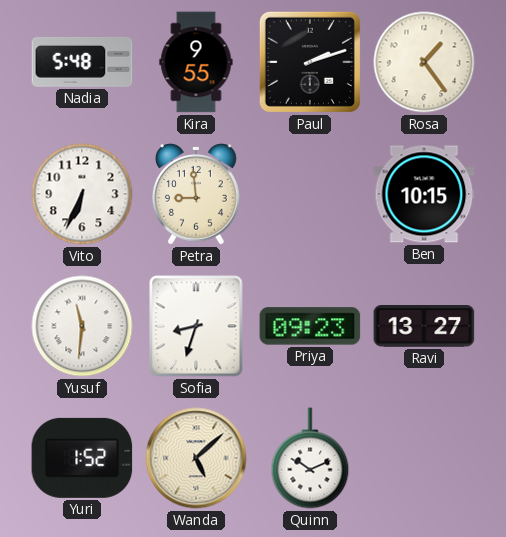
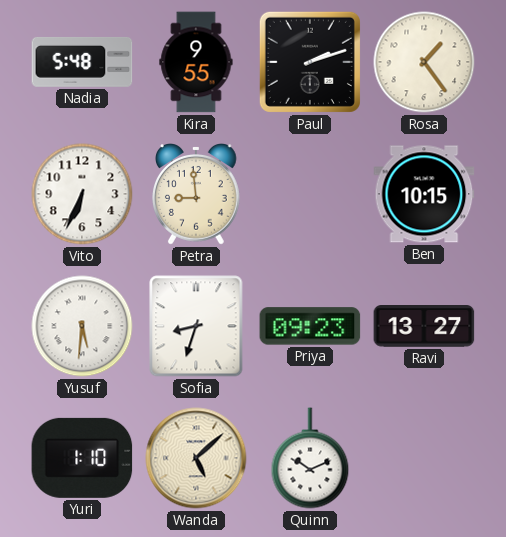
Yusuf: 11:31 -> 5:31
Yuri: 1:52 -> 1:10
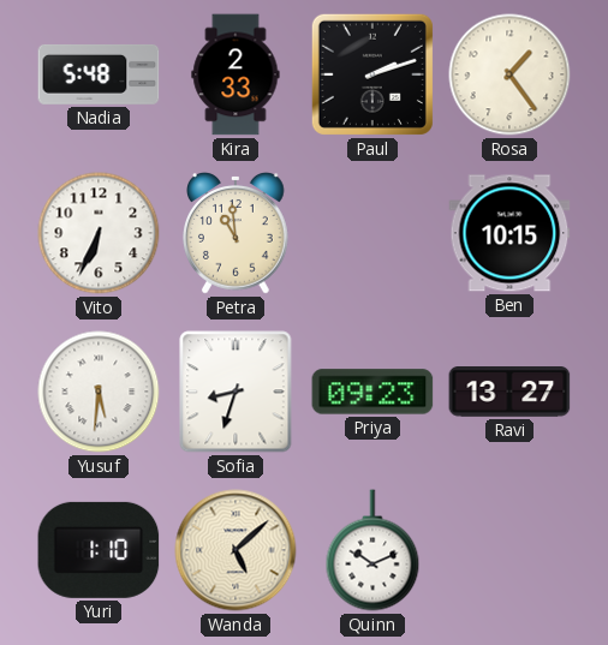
Kira: 9:55 -> 2:33
Petra: 8:59 -> 10:59
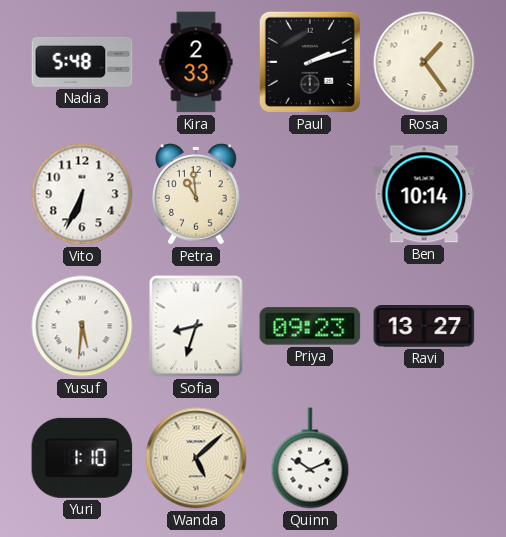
Ben: 10:15 -> 10:14
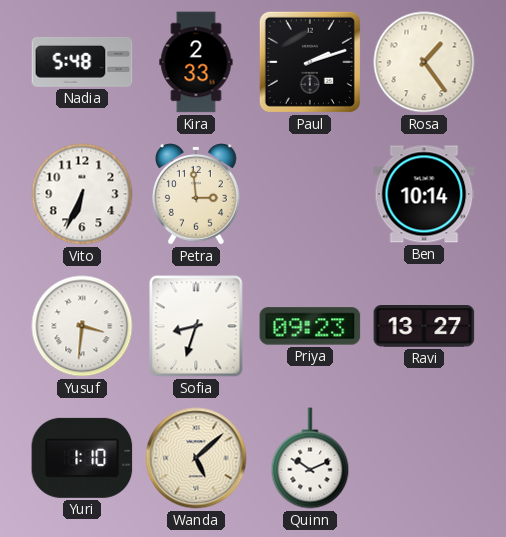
Petra: 10:59 -> 2:59
Yusuf: 5:31 -> 3:31
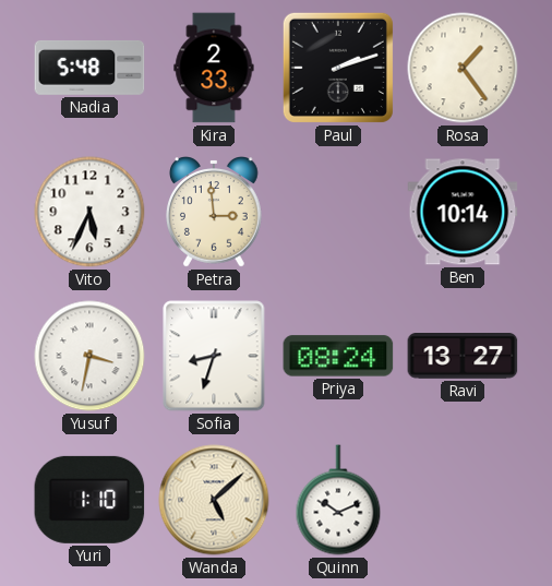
Vito: 6:34 -> 5:34
Yusuf: 3:31 -> 3:32
Priya: 09:23 -> 08:24
